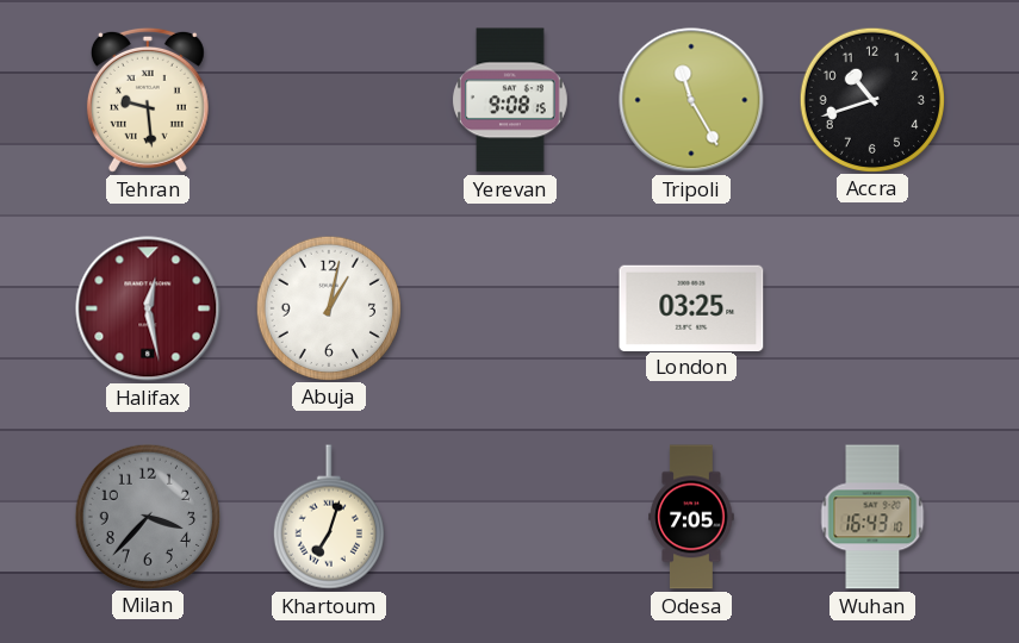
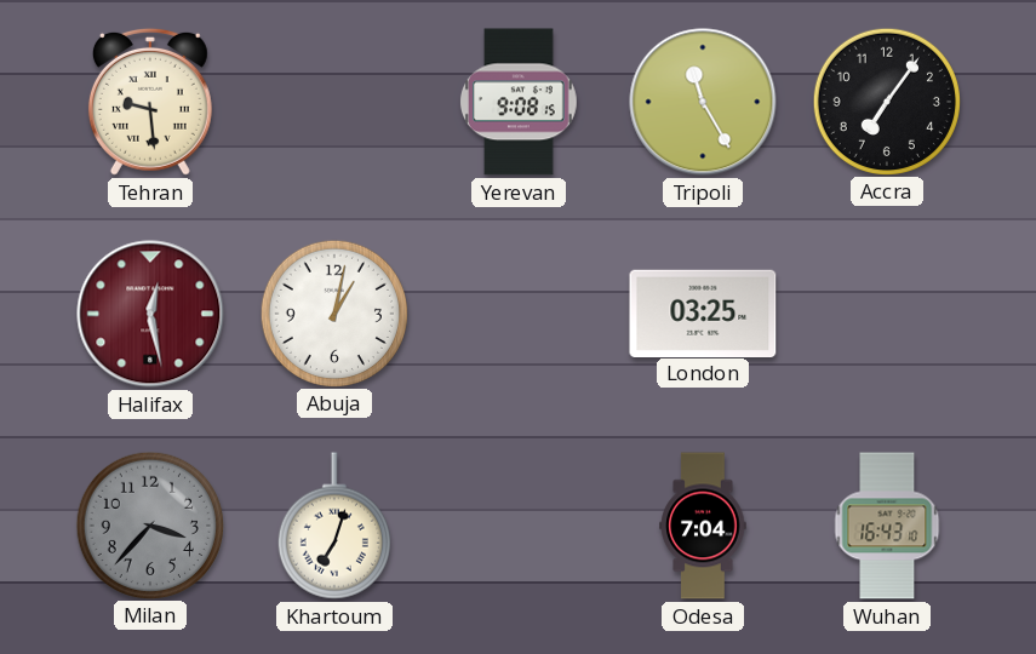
Accra: 10:42 -> 7:06
Odesa: 7:05 -> 7:04
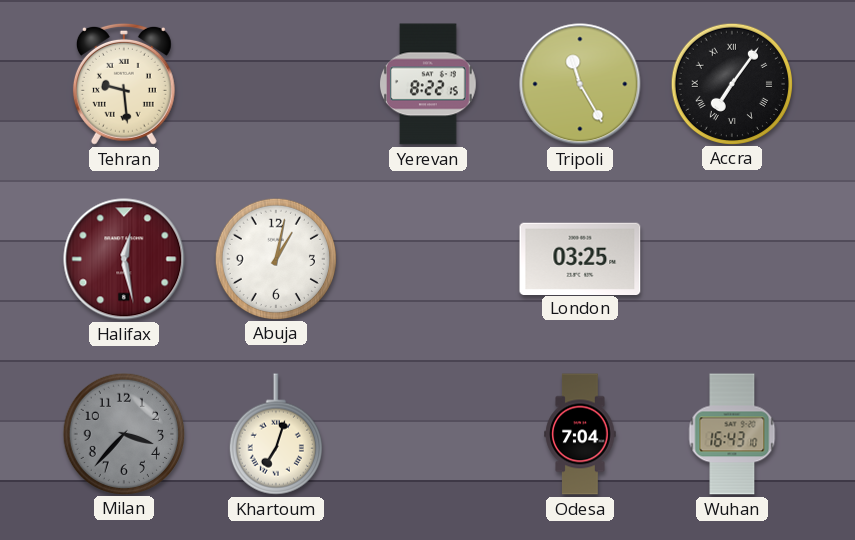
Yerevan: 9:08 -> 8:22
Accra numerals: Arabic -> Roman
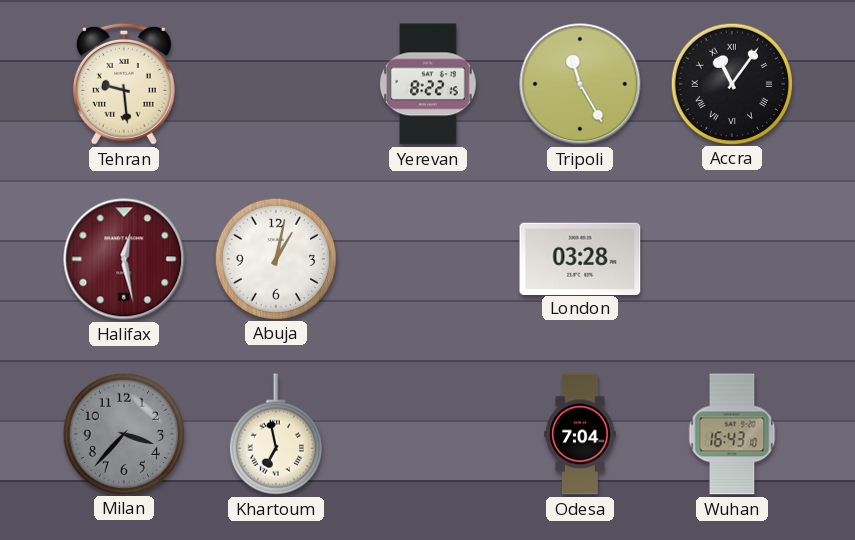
Accra: 7:06 -> 11:06
London: 03:25 -> 03:28
Khartoum: 7:03 -> 6:58
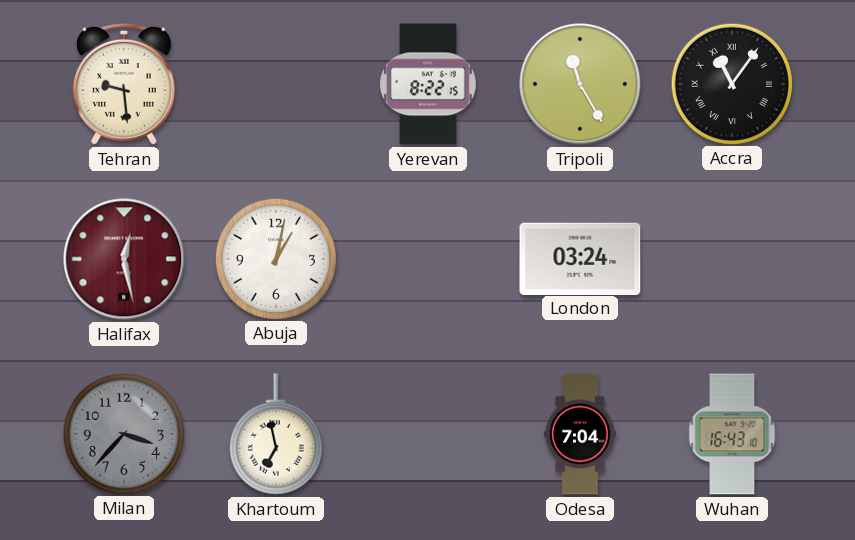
London: 03:28 -> 03:24
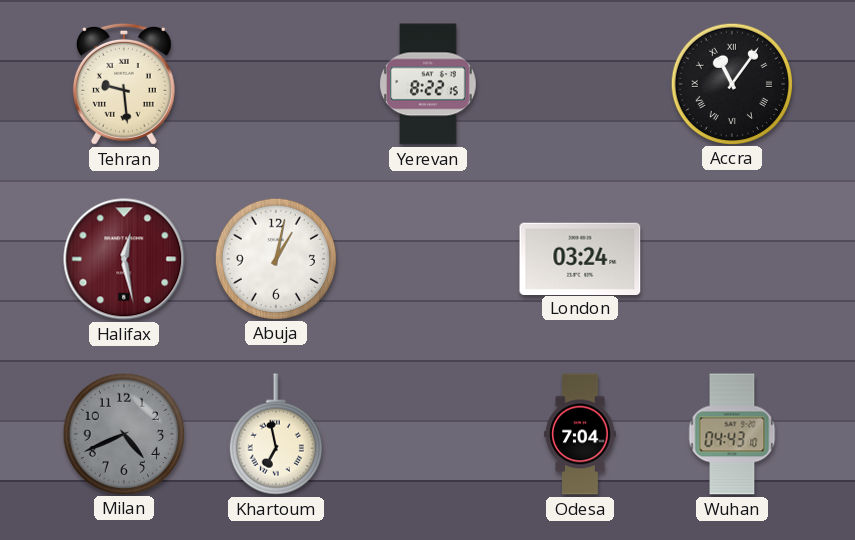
Tripoli: 11:25 -> none
Milan: 3:37 -> 4:41
Wuhan: 16:43 -> 04:43
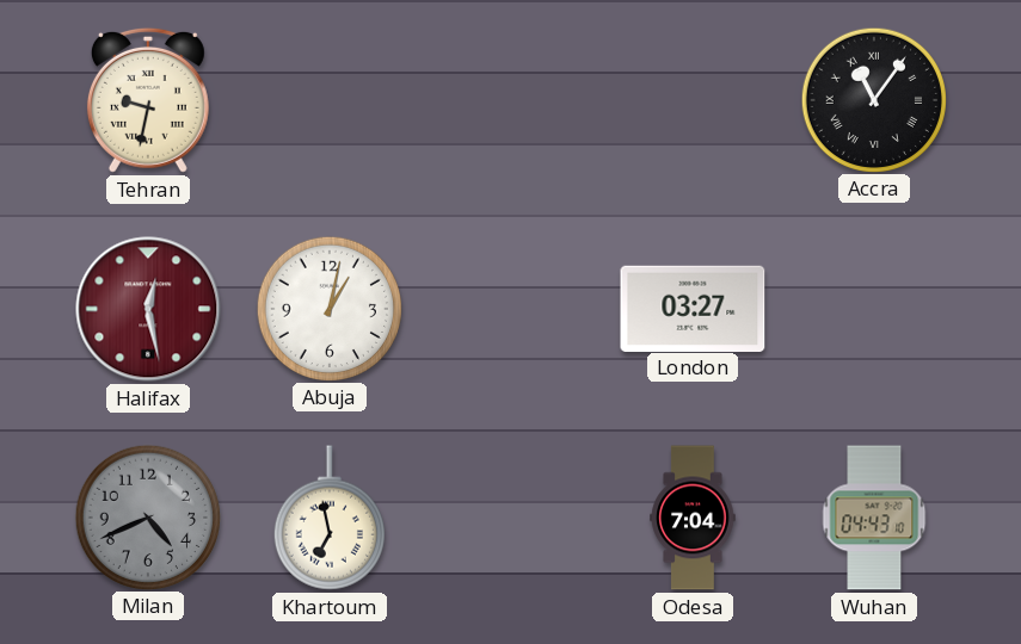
Tehran: 9:29 -> 9:32
Yerevan: 8:22 -> none
London: 03:24 -> 03:27
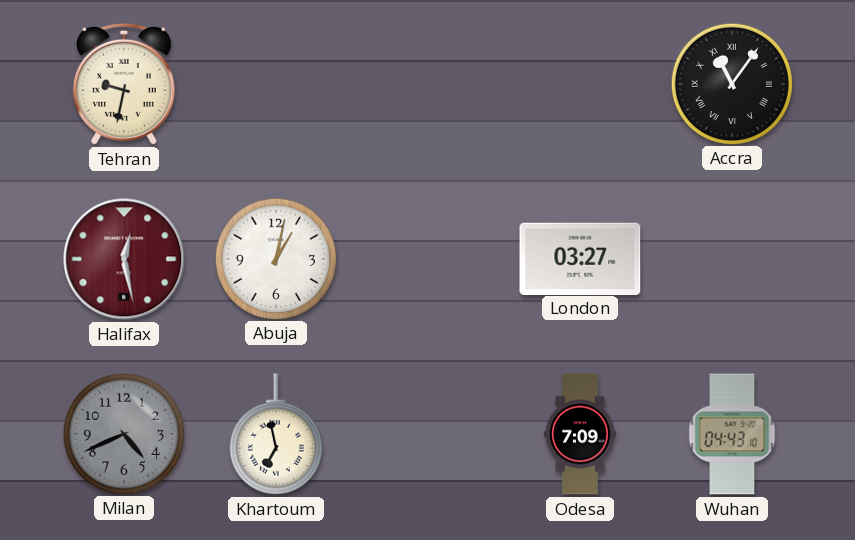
Odesa: 7:04 -> 7:09
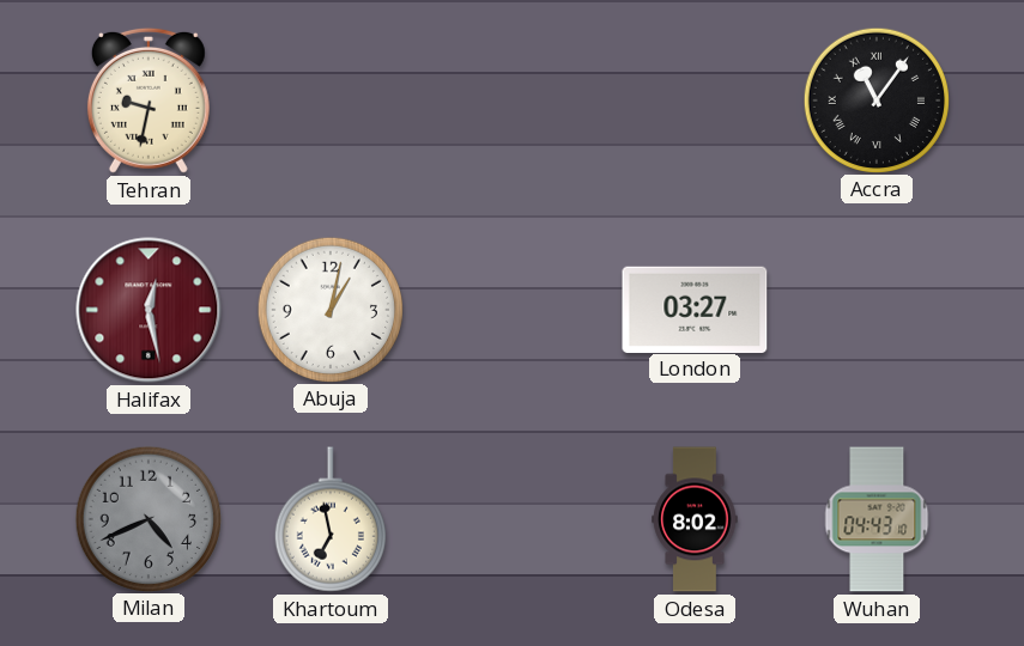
Odesa: 7:09 -> 8:02
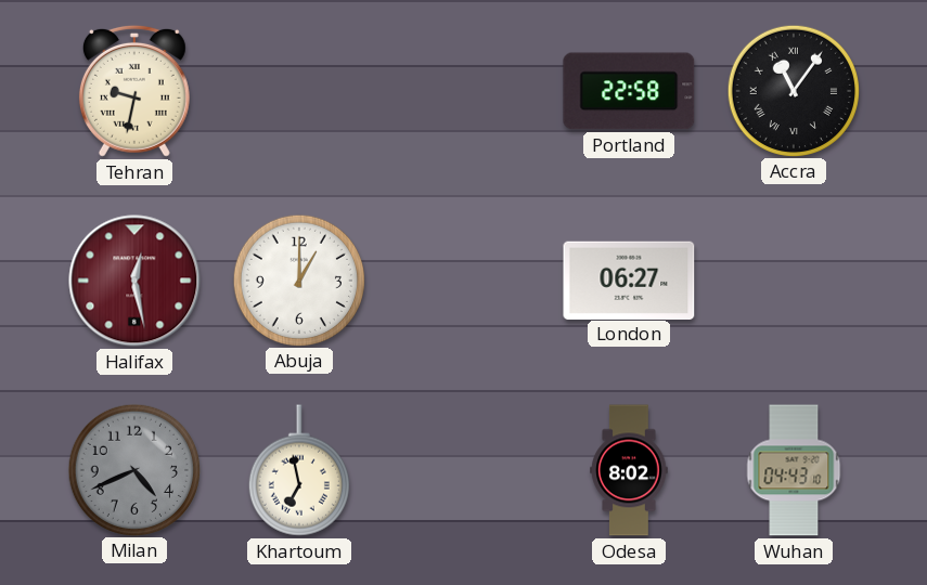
Portland: none -> 22:58
Abuja: 1:02 -> 1:00
London: 03:27 -> 06:27
